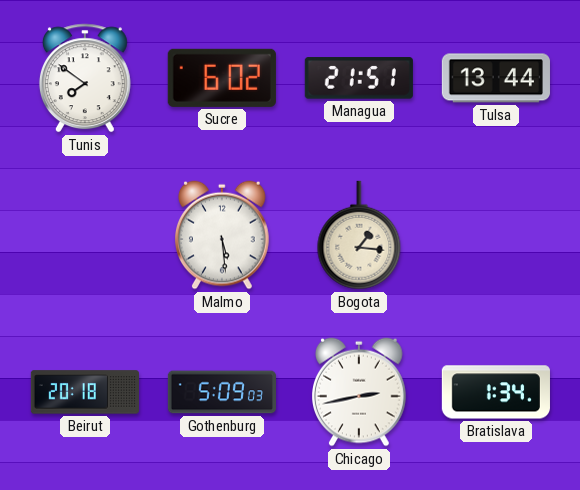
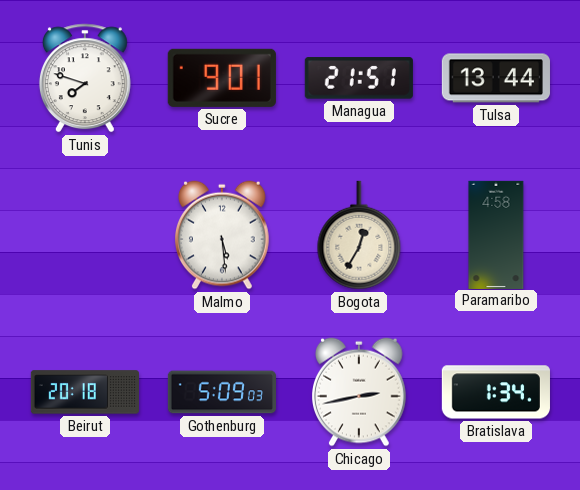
Tunis: 7:51 -> 7:48
Sucre: 6:02 -> 9:01
Bogota: 1:16 -> 12:35
Paramaribo: none -> 4:58
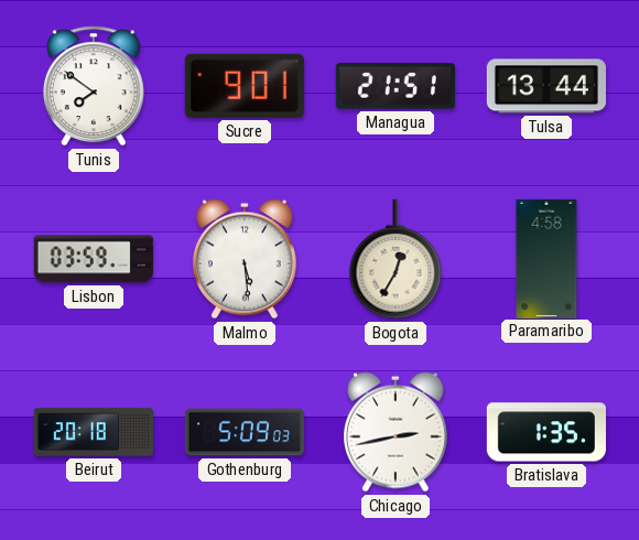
Tunis: 7:48 -> 7:51
Lisbon: none -> 03:59
Bratislava: 1:34 -> 1:35
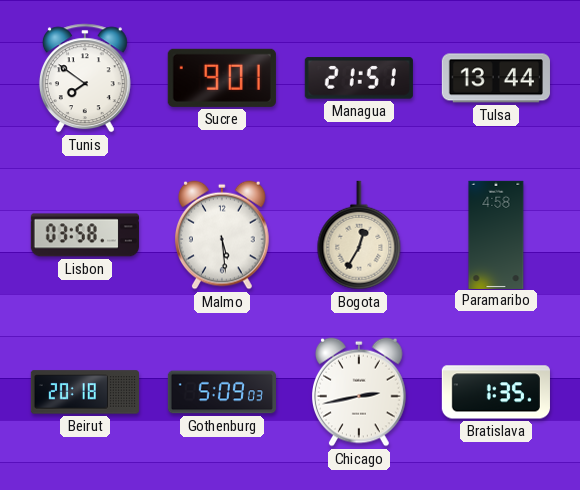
Lisbon: 03:59 -> 03:58
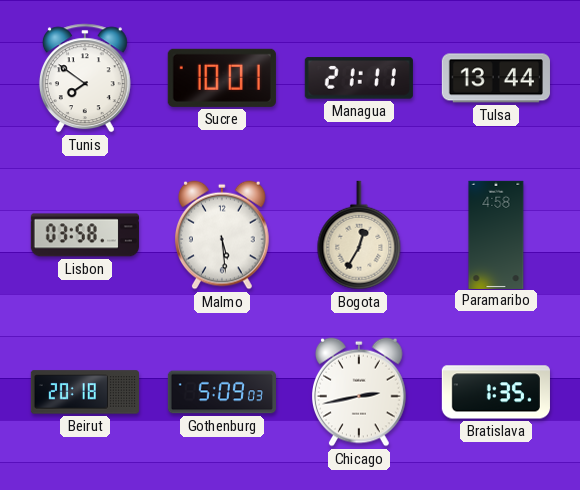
Sucre: 9:01 -> 10:01
Managua: 21:51 -> 21:11
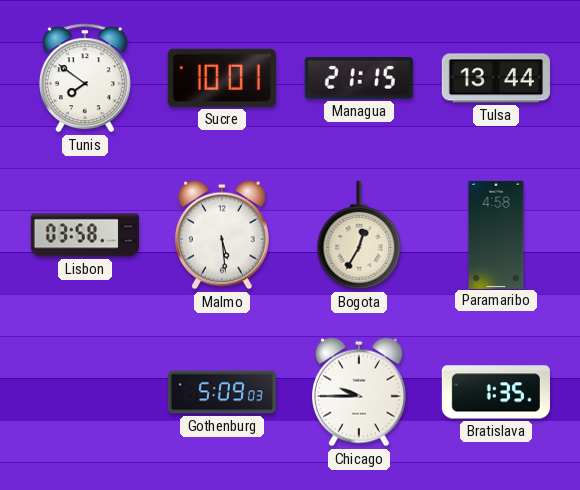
Managua: 21:11 -> 21:15
Beirut: 20:18 -> none
Chicago: 2:43 -> 9:45
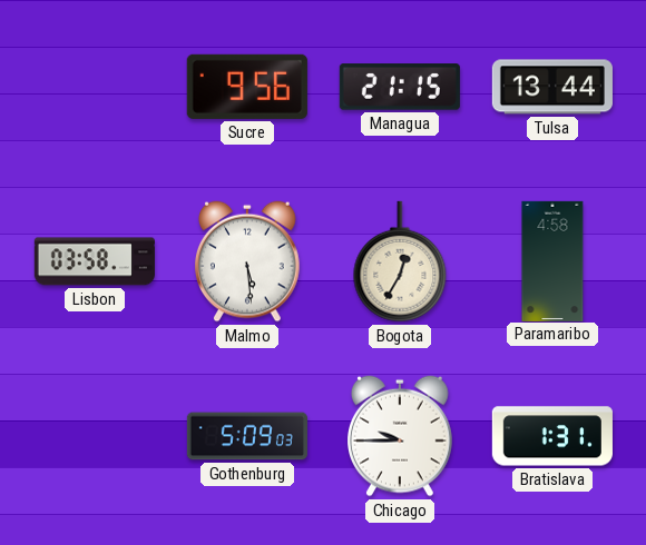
Tunis: 7:51 -> none
Sucre: 10:01 -> 9:56
Bratislava: 1:35 -> 1:31
